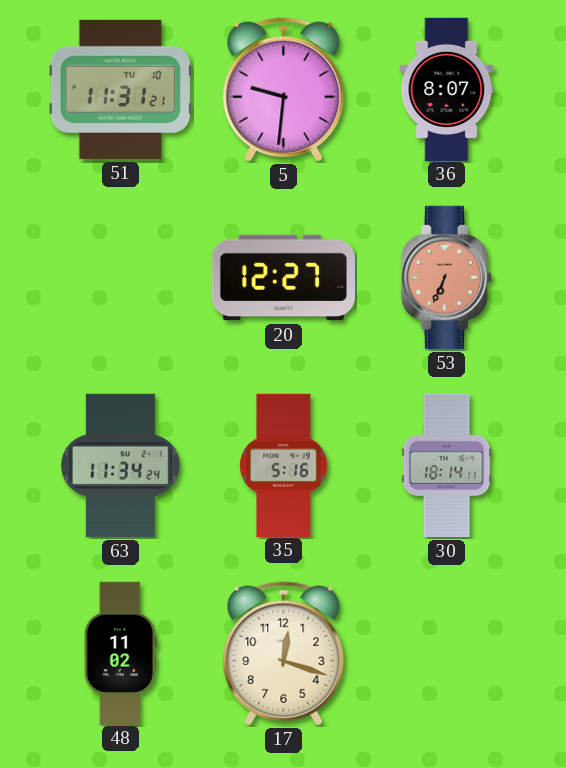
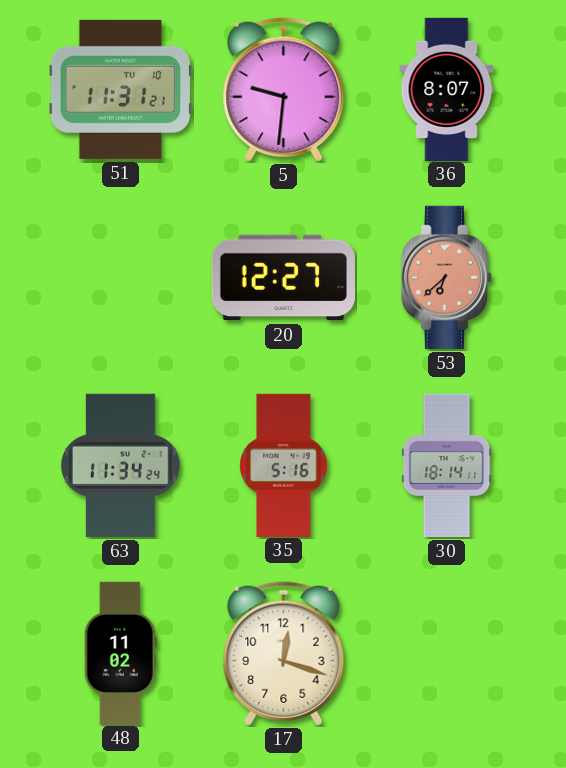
53: 6:34 -> 6:38
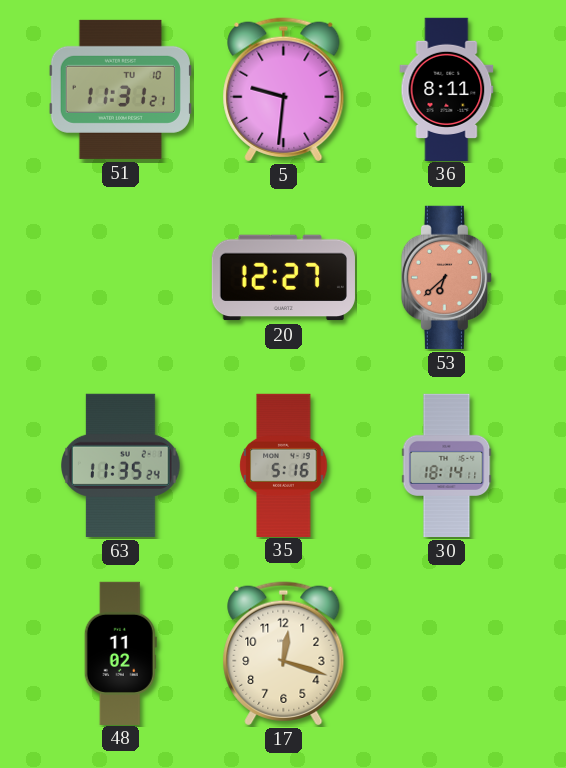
36: 8:07 -> 8:11
63: 11:34 -> 11:35
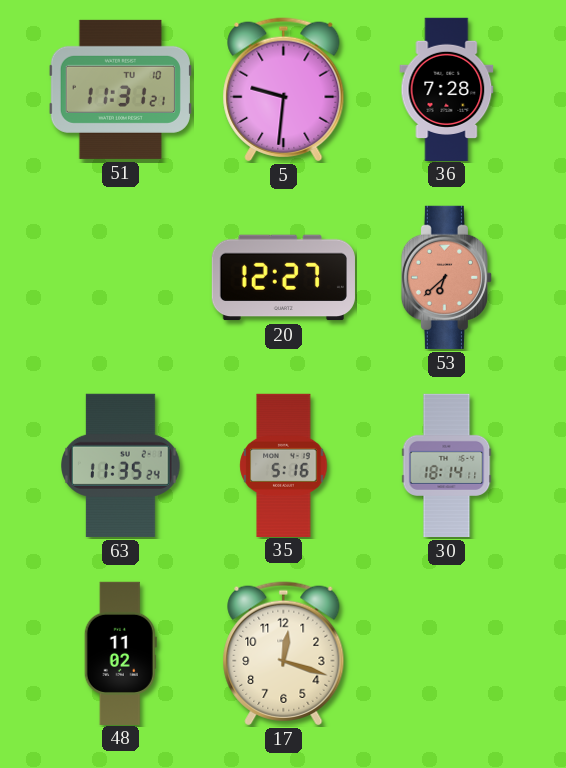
36: 8:11 -> 7:28
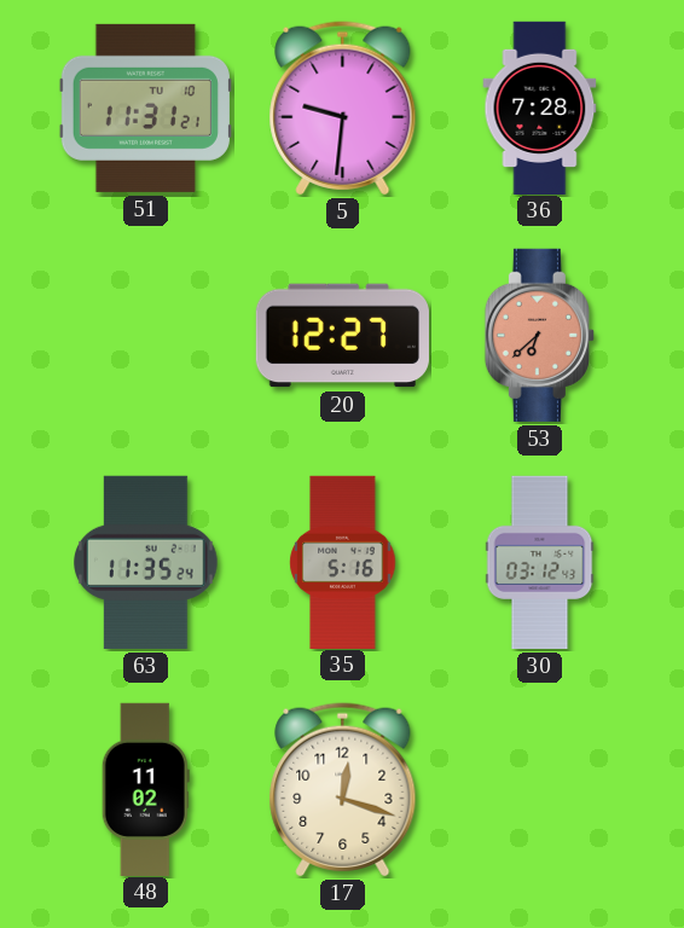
30: 18:14 -> 03:12
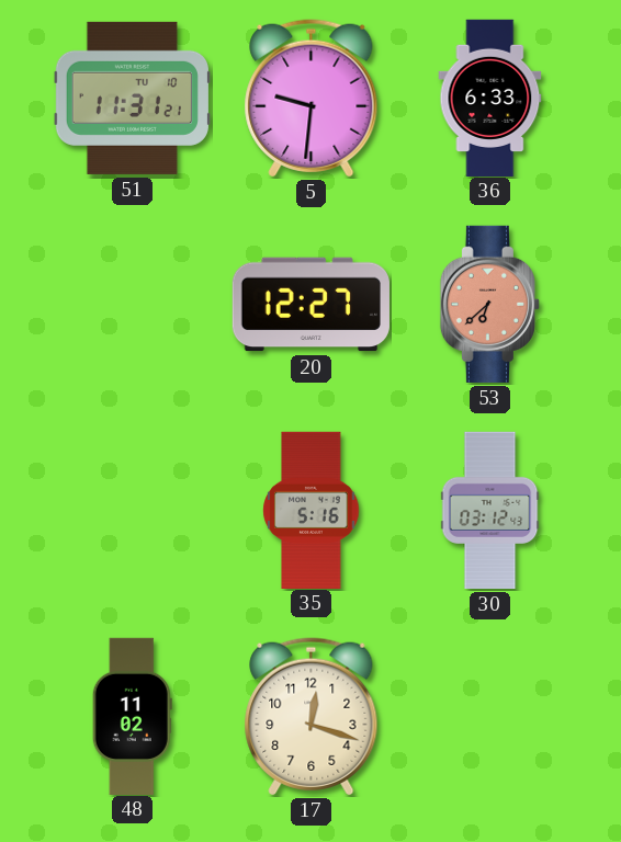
36: 7:28 -> 6:33
63: 11:35 -> none
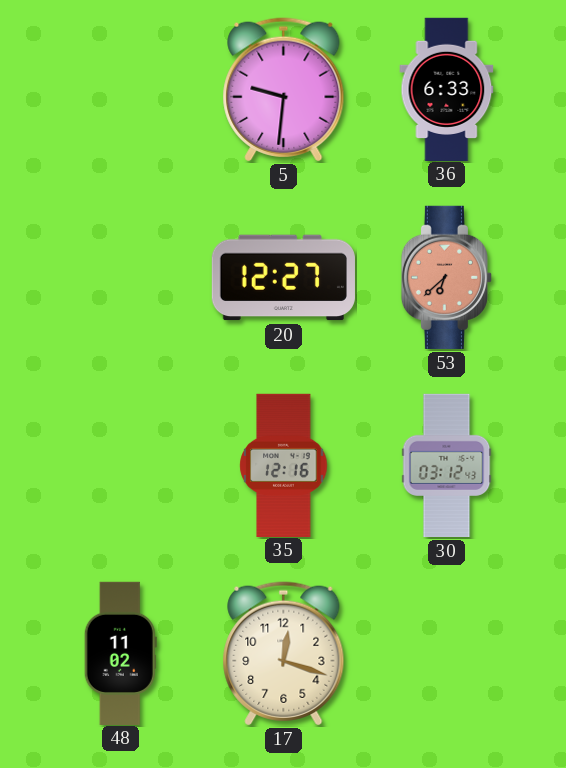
51: 11:31 -> none
35: 5:16 -> 12:16
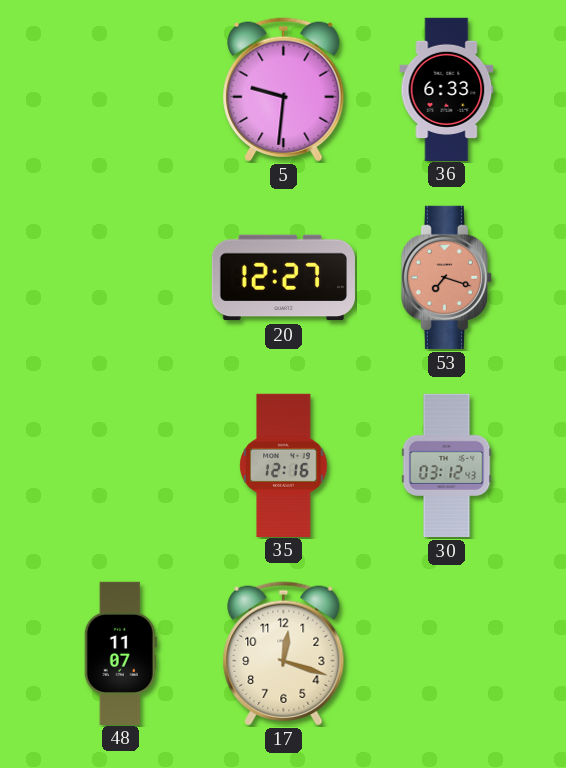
53: 6:38 -> 7:18
48: 11:02 -> 11:07
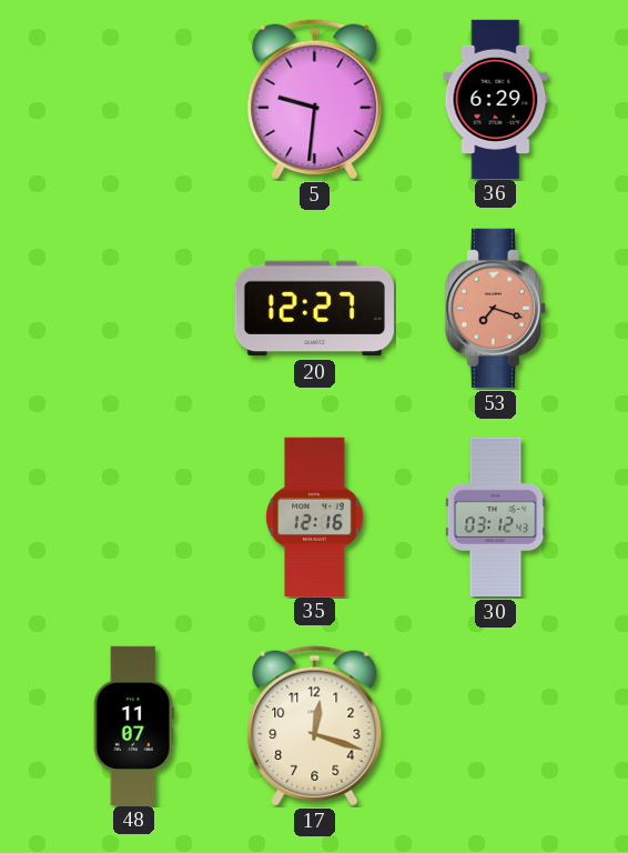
36: 6:33 -> 6:29
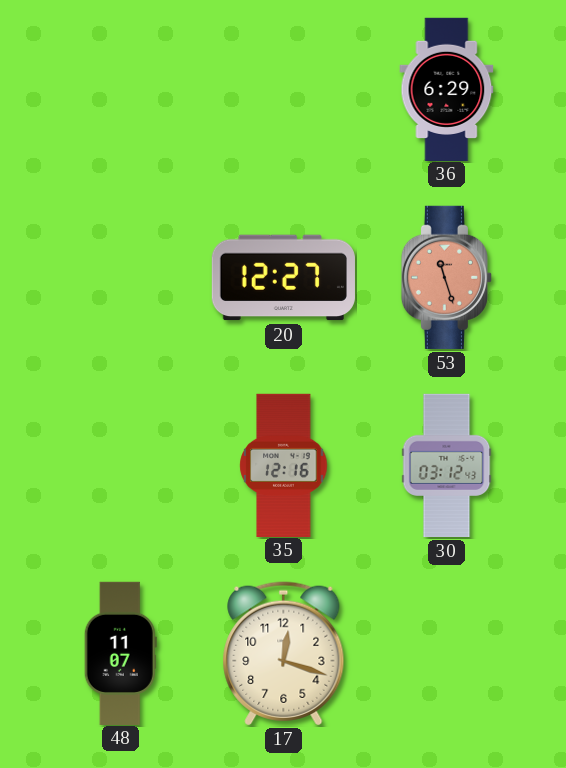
5: 9:31 -> none
53: 7:18 -> 11:27
